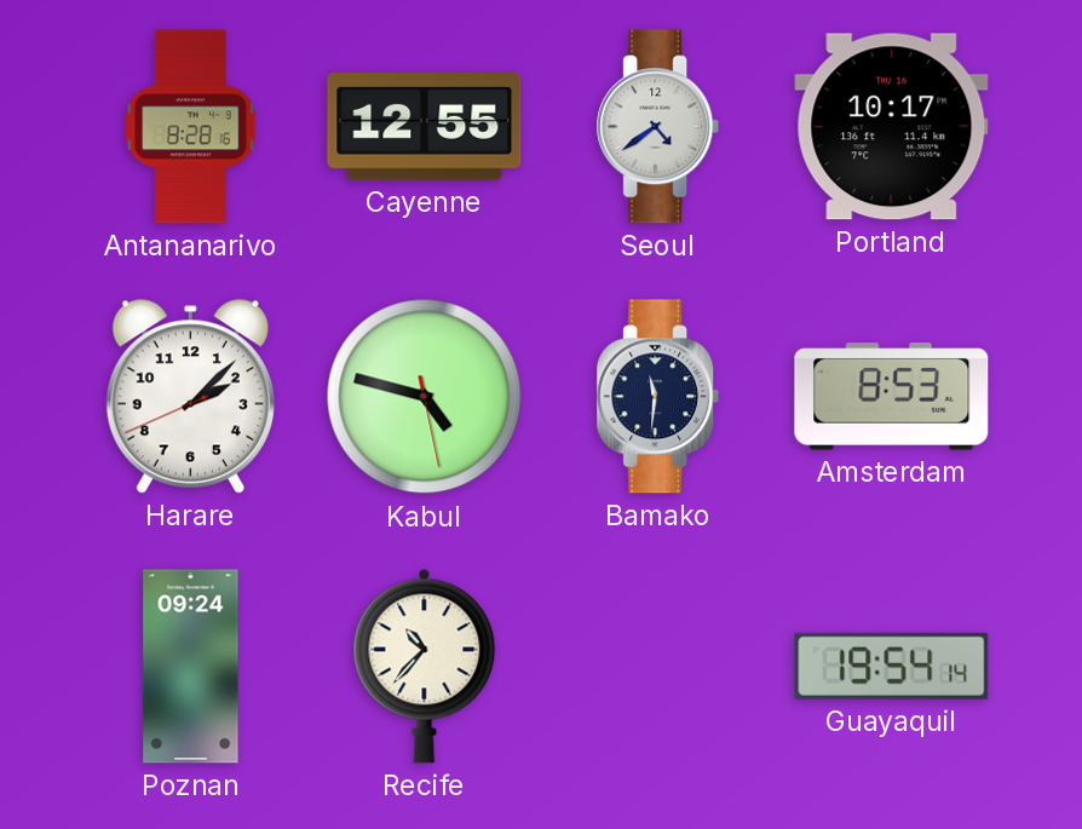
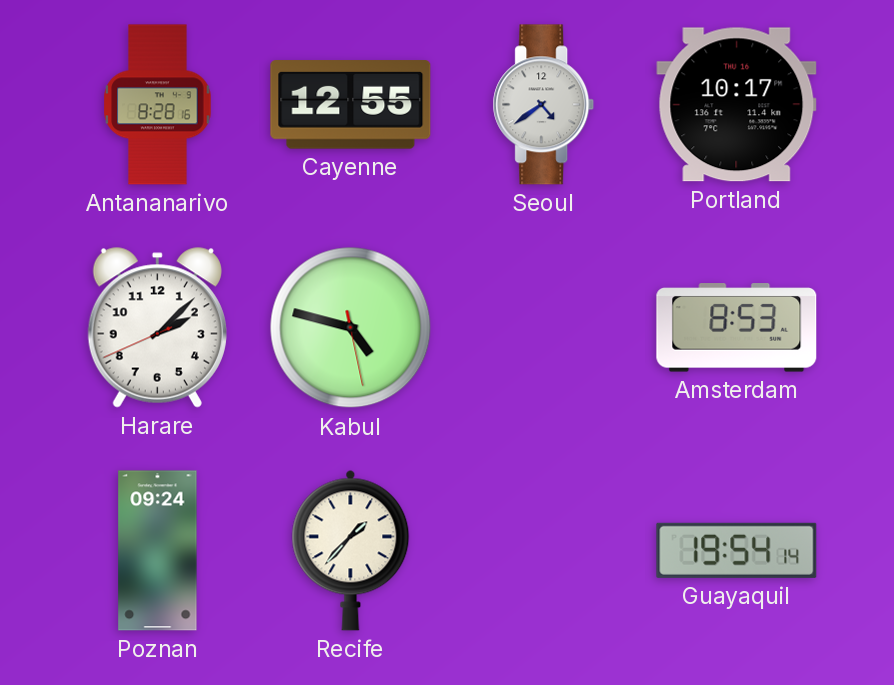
Bamako: 11:31 -> none
Recife: 10:37 -> 1:37
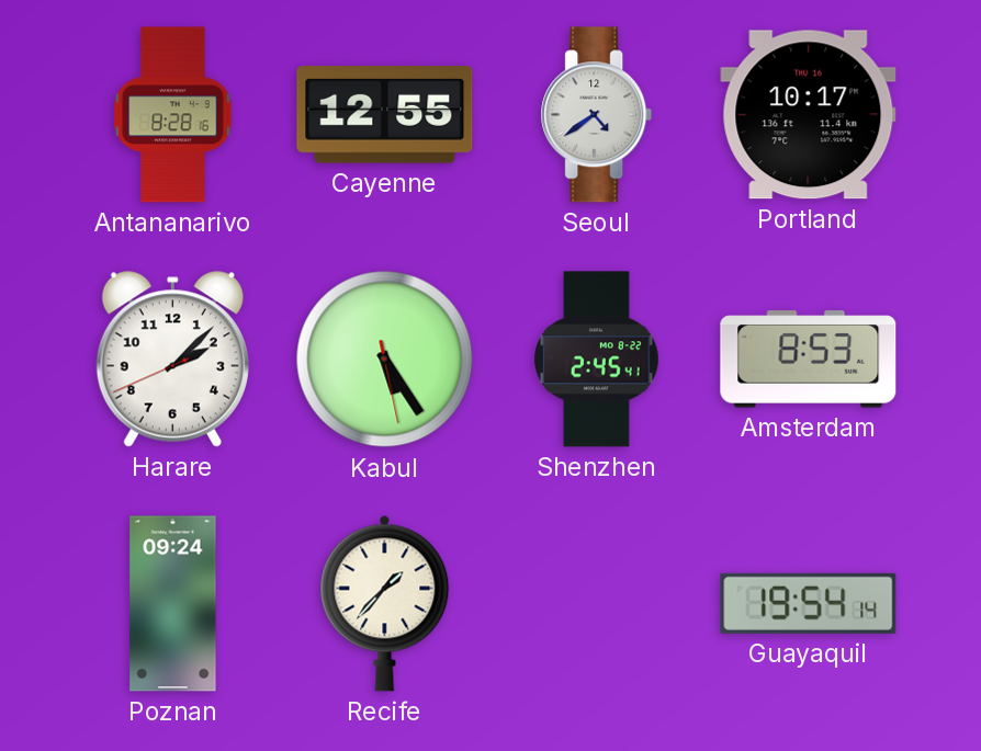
Kabul: 4:47 -> 5:24
Shenzhen: none -> 2:45
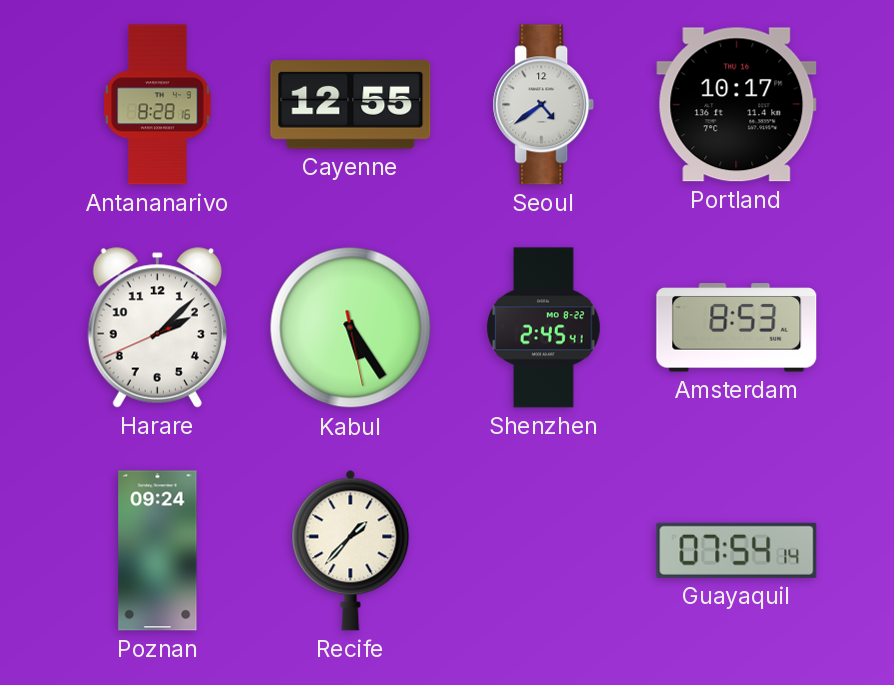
Guayaquil: 19:54 -> 07:54
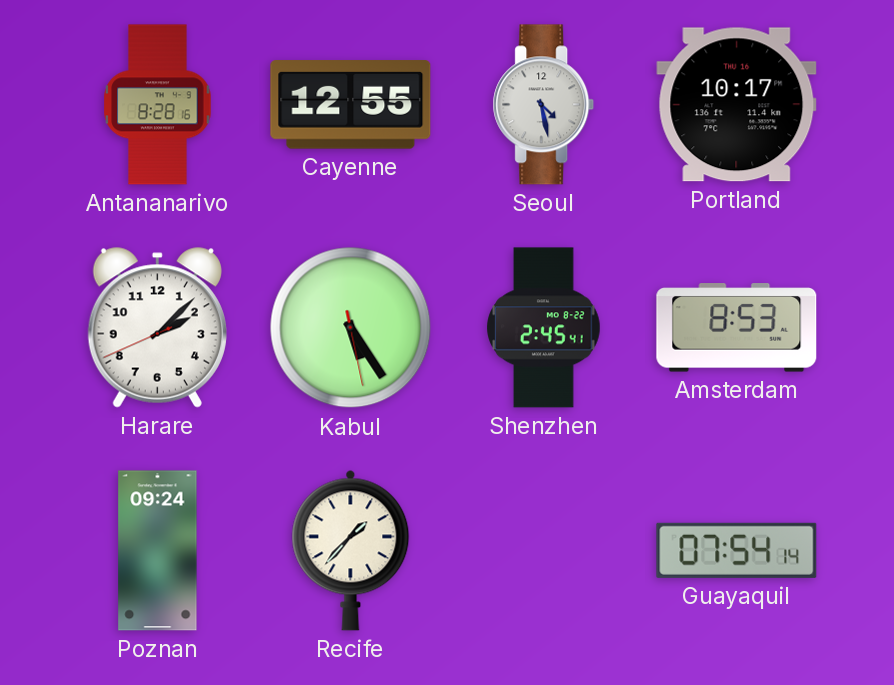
Seoul: 4:39 -> 4:28
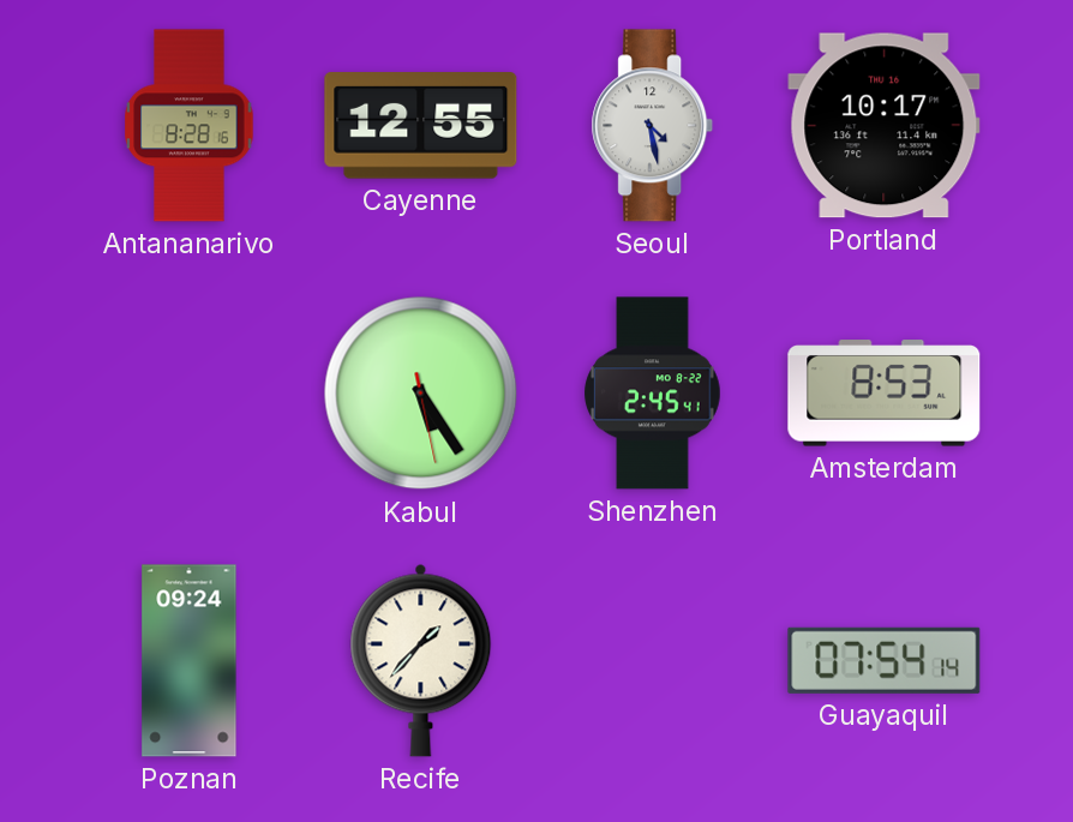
Harare: 2:07 -> none
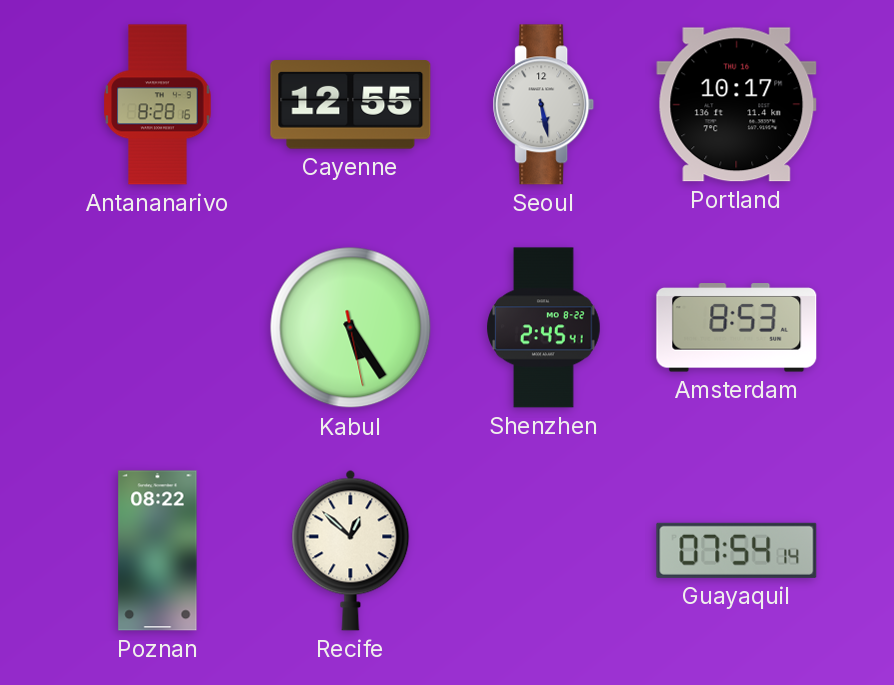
Seoul: 4:28 -> 5:28
Poznan: 09:24 -> 08:22
Recife: 1:37 -> 12:52
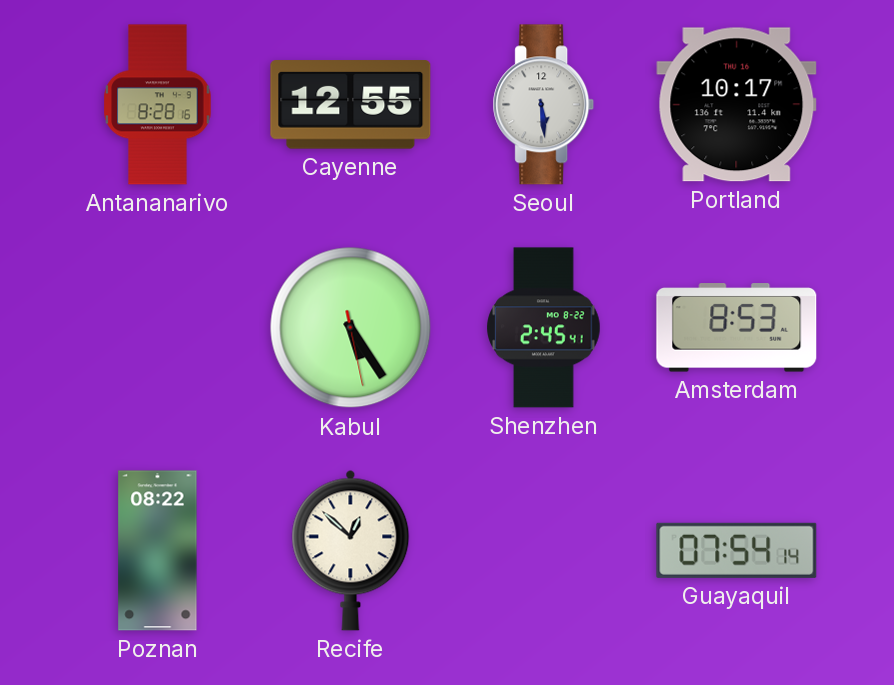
Seoul: 5:28 -> 5:29
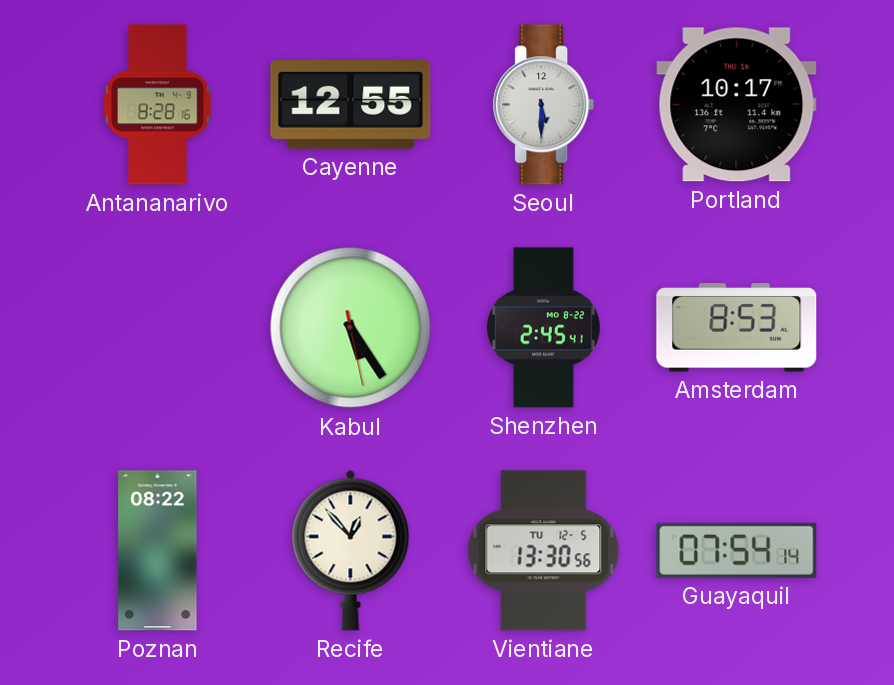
Seoul: 5:29 -> 5:30
Recife: 12:52 -> 12:53
Vientiane: none -> 13:30
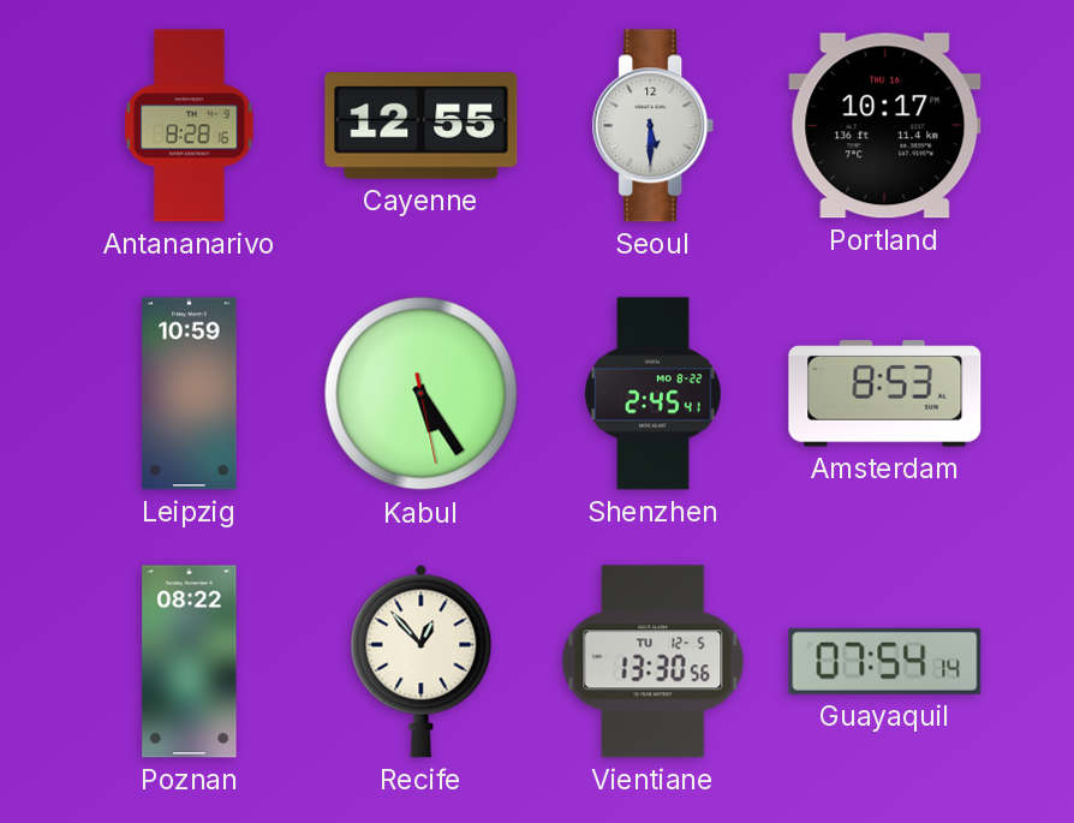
Leipzig: none -> 10:59
